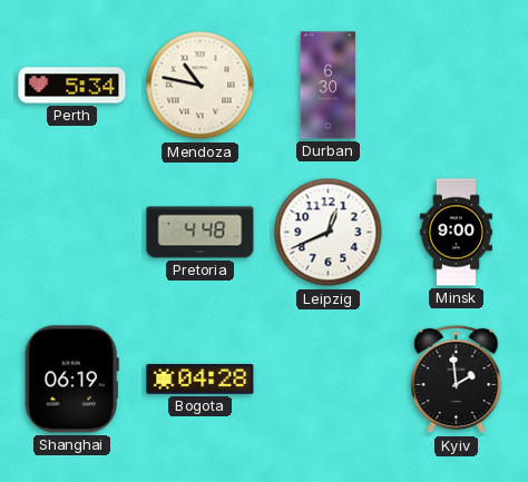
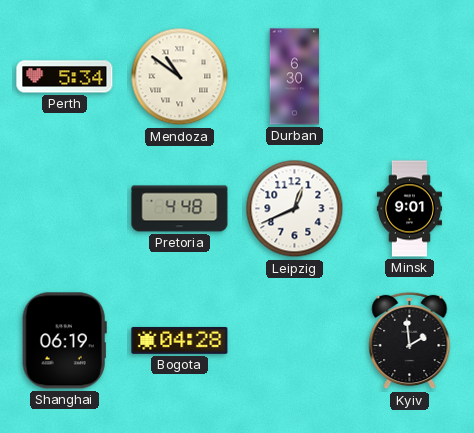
Mendoza: 10:47 -> 10:51
Minsk: 9:00 -> 9:01
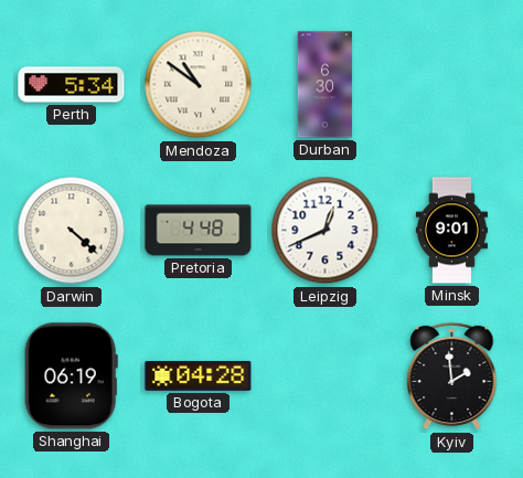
Darwin: none -> 4:22
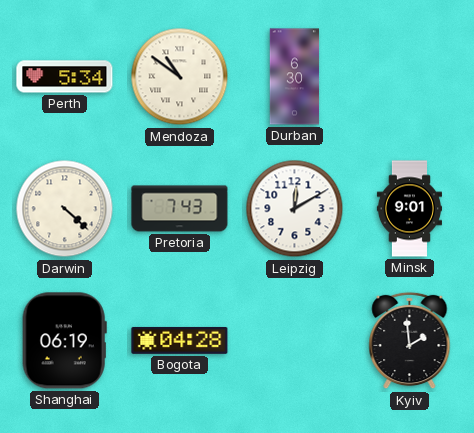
Pretoria: 4:48 -> 7:43
Leipzig: 12:41 -> 12:10
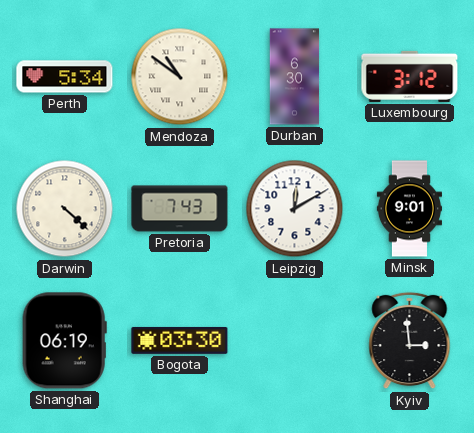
Luxembourg: none -> 3:12
Bogota: 04:28 -> 03:30
Kyiv: 1:59 -> 2:59
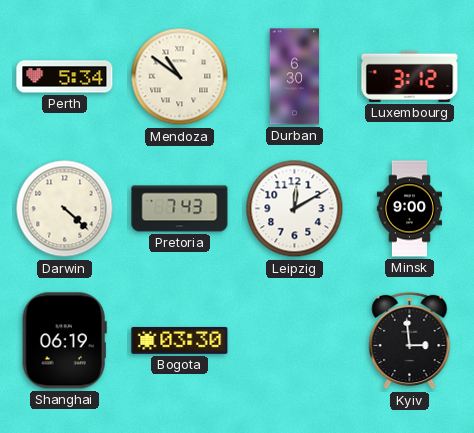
Minsk: 9:01 -> 9:00
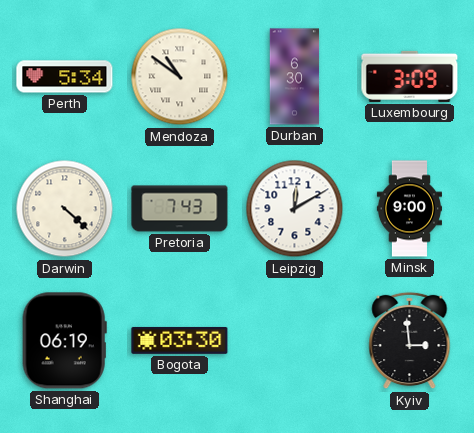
Luxembourg: 3:12 -> 3:09
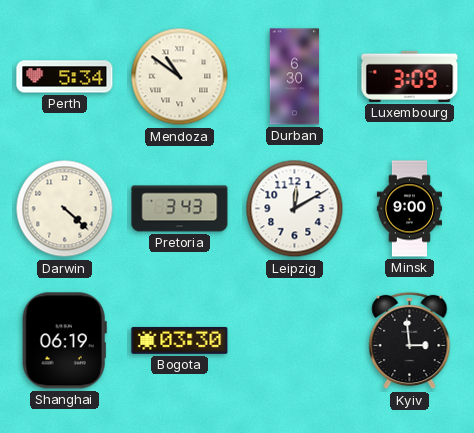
Pretoria: 7:43 -> 3:43
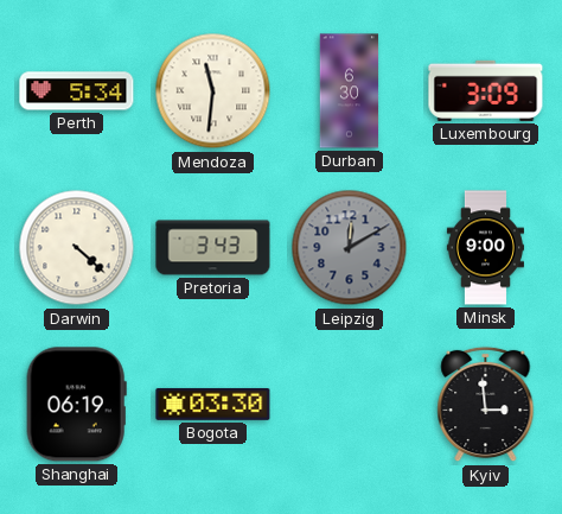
Mendoza: 10:51 -> 11:31
Leipzig dial: white -> grey
